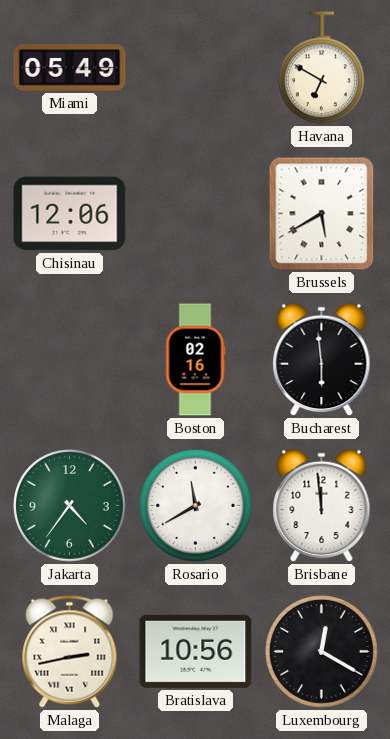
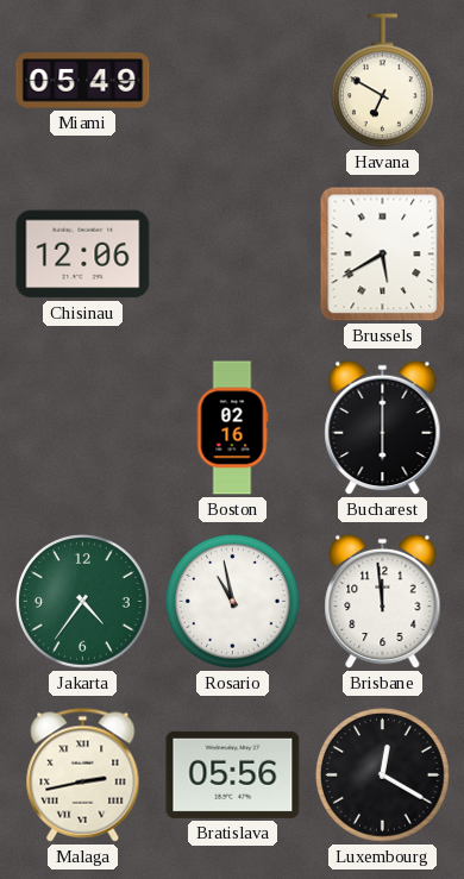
Bucharest: 5:59 -> 6:00
Rosario: 11:40 -> 10:58
Bratislava: 10:56 -> 05:56
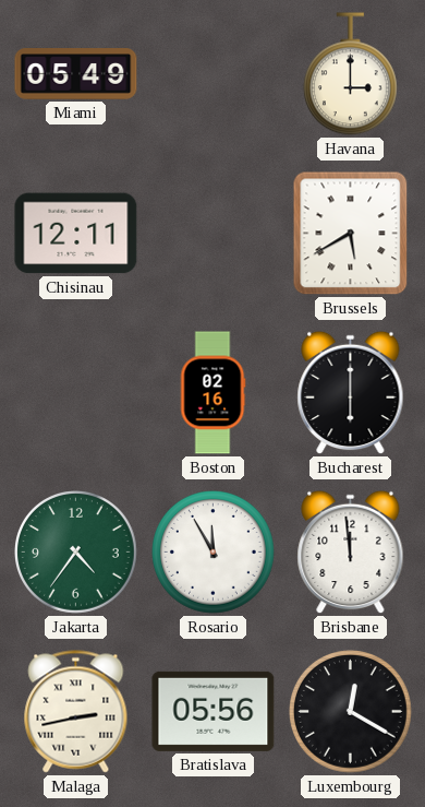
Havana: 6:50 -> 3:00
Chisinau: 12:06 -> 12:11
Rosario: 10:58 -> 11:55
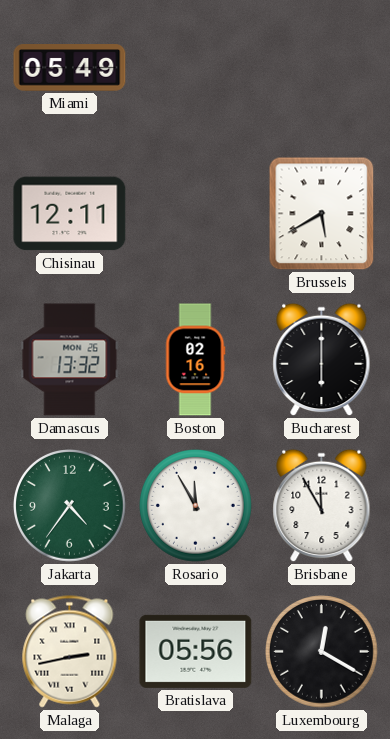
Havana: 3:00 -> none
Damascus: none -> 13:32
Brisbane: 11:59 -> 11:55
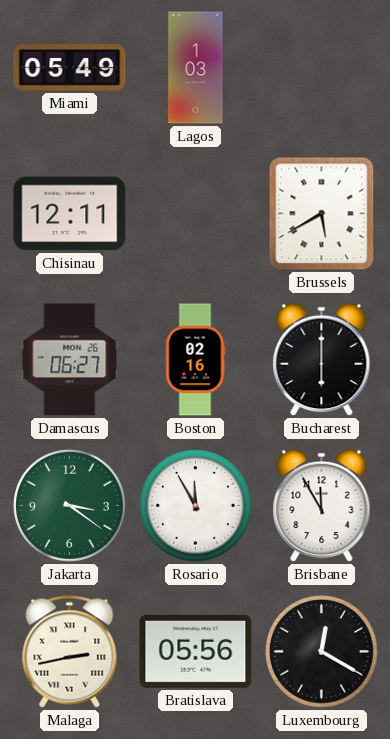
Lagos: none -> 1:03
Damascus: 13:32 -> 06:27
Jakarta: 4:36 -> 3:21
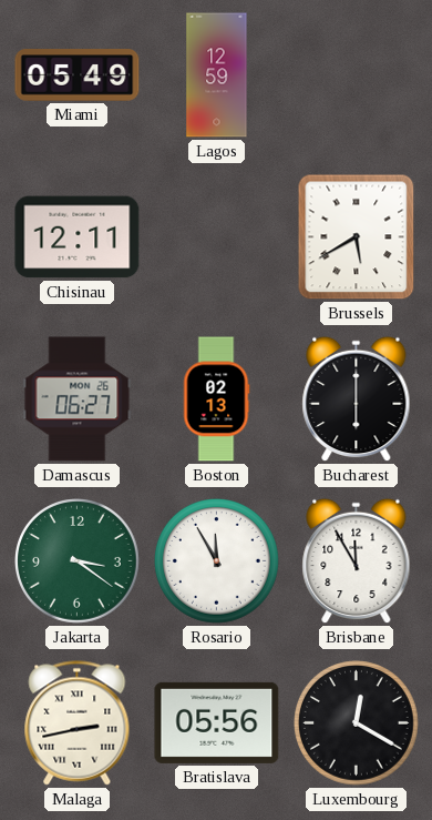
Lagos: 1:03 -> 12:59
Boston: 02:16 -> 02:13
